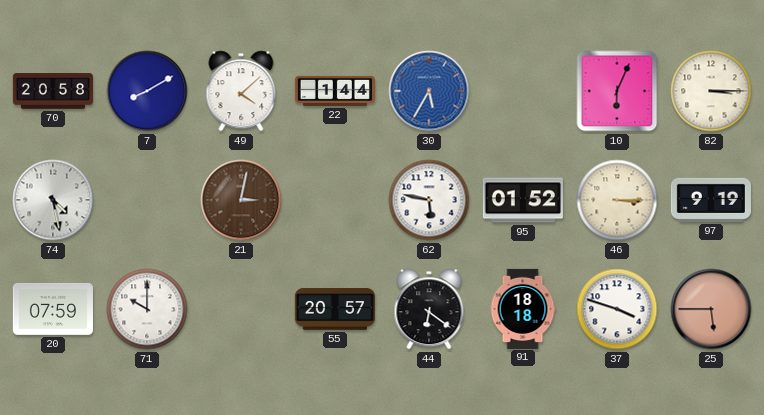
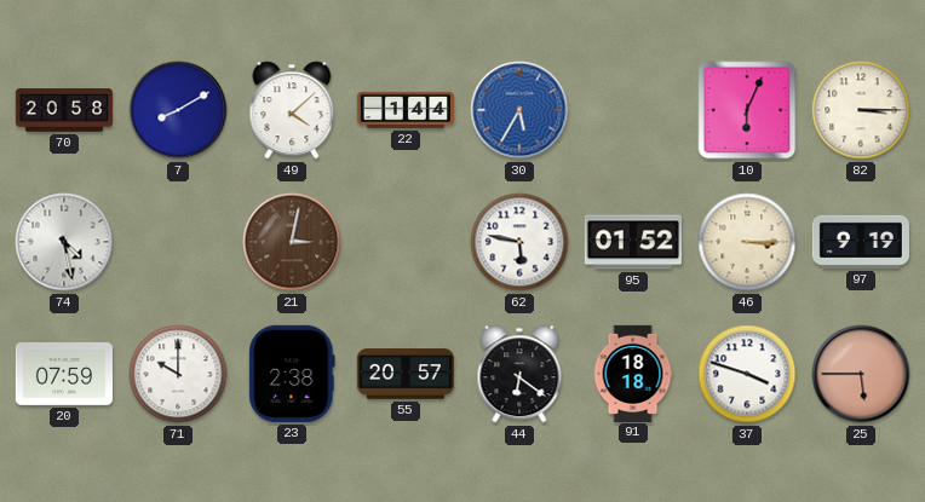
23: none -> 2:38
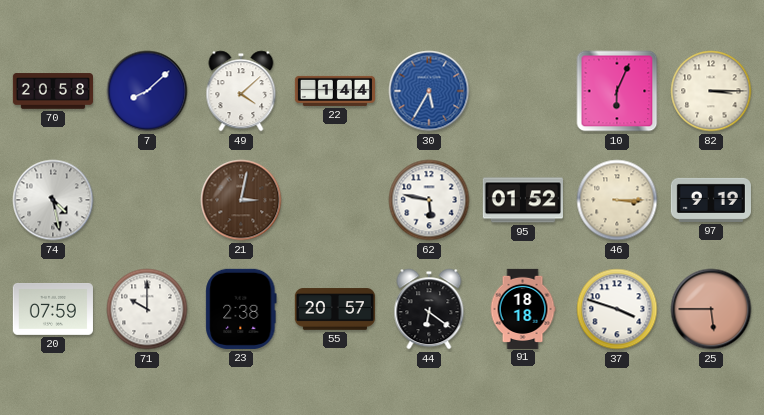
7: 8:10 -> 8:08
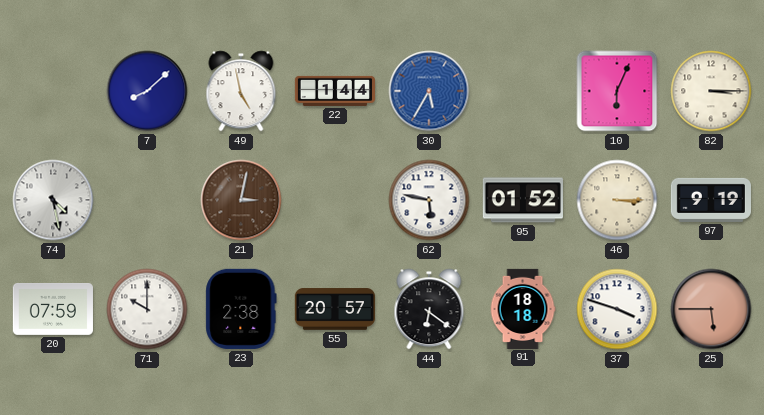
70: 20:58 -> none
49: 4:08 -> 4:58
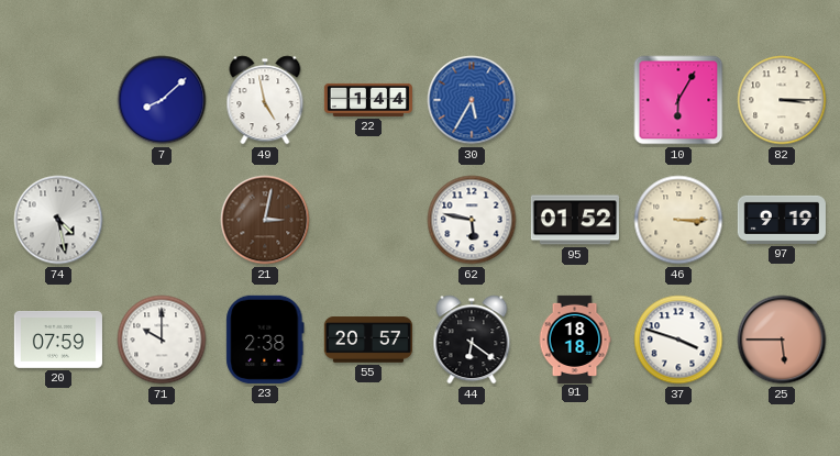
10: 6:04 -> 6:05
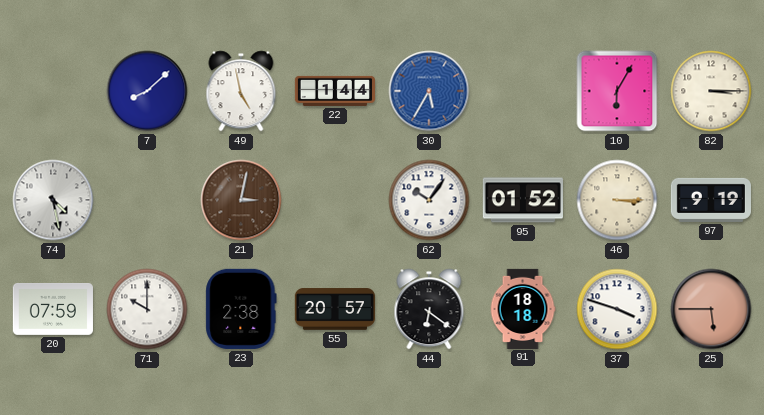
62: 5:47 -> 10:06
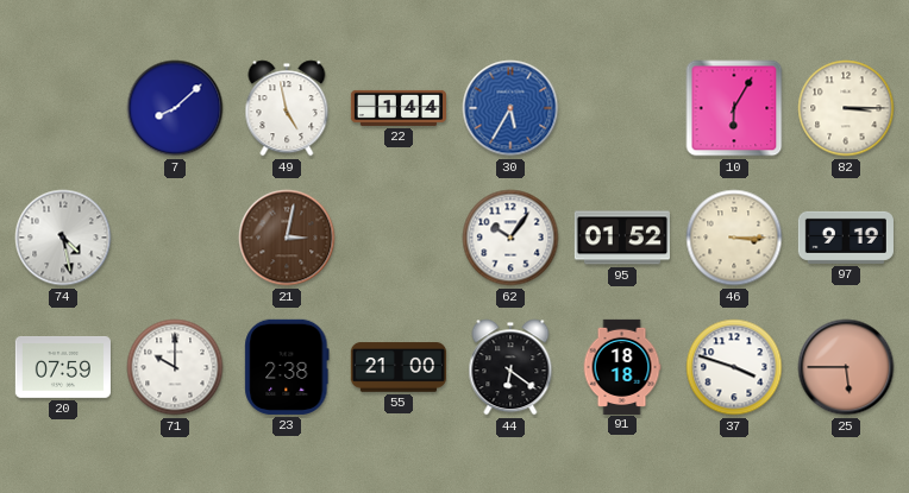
55: 20:57 -> 21:00
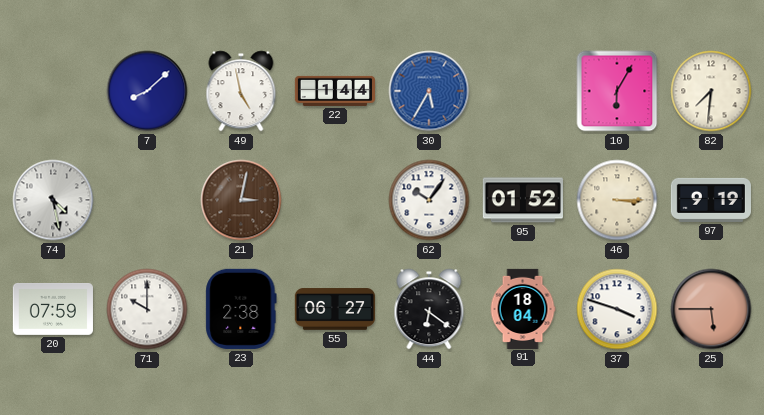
82: 3:15 -> 7:31
55: 21:00 -> 06:27
91: 18:18 -> 18:04
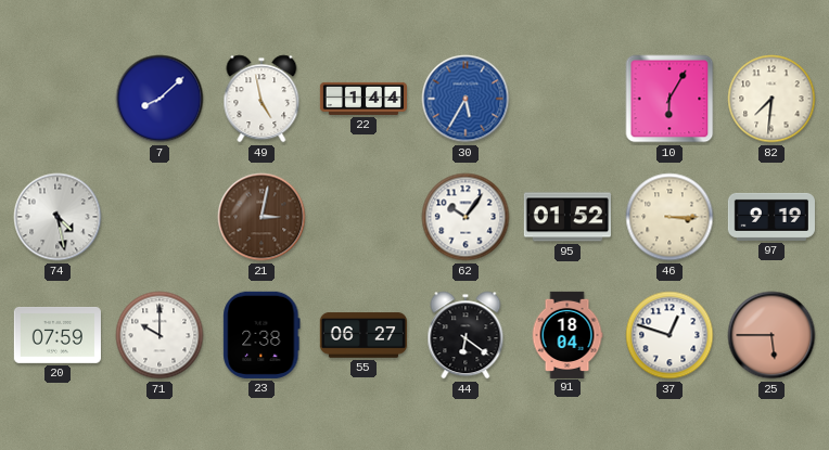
37: 3:48 -> 12:48
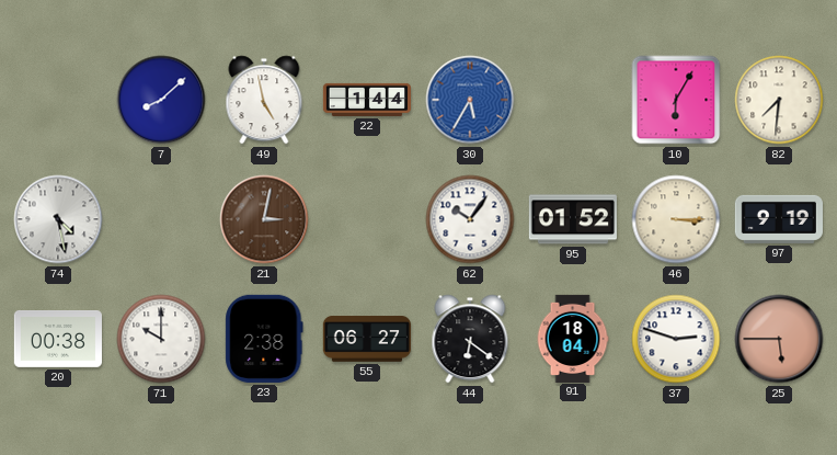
20: 07:59 -> 00:38
37: 12:48 -> 2:48
